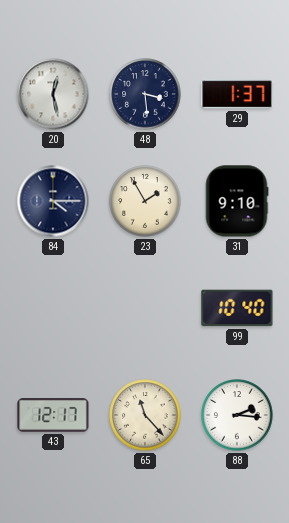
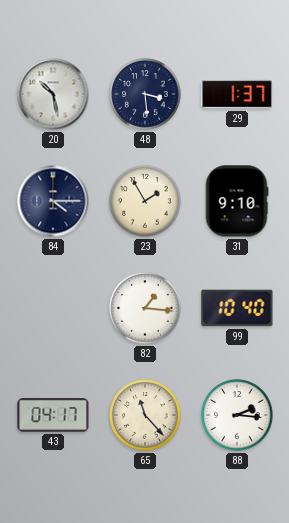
20: 12:28 -> 10:28
82: none -> 1:16
43: 12:17 -> 04:17
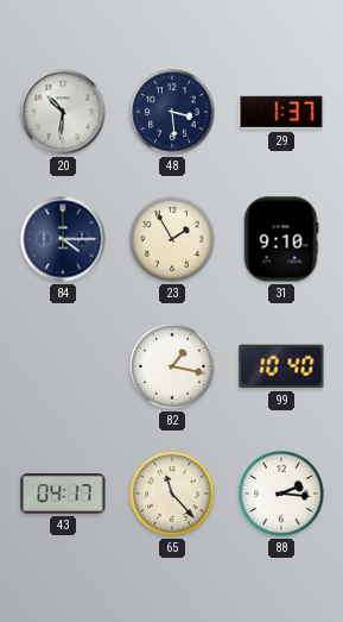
20: 10:28 -> 10:31
82: 1:16 -> 1:17
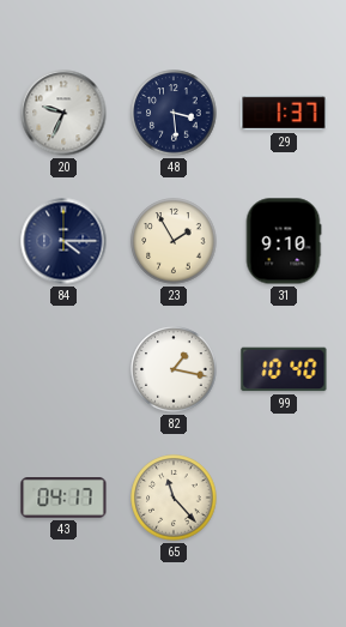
20: 10:31 -> 9:34
88: 2:16 -> none
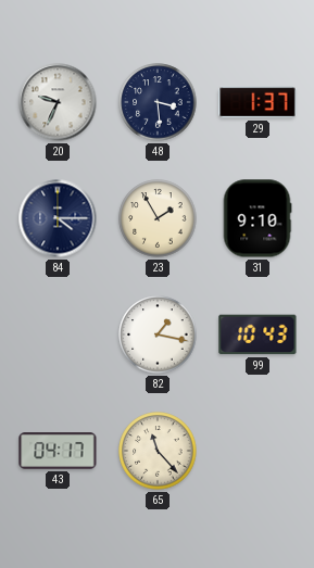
99: 10:40 -> 10:43
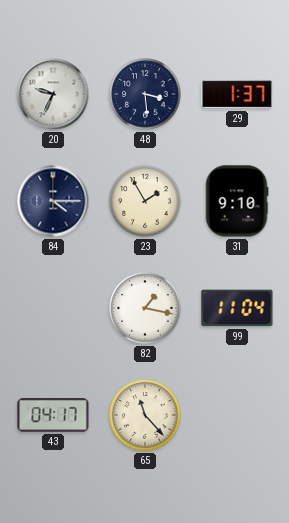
99: 10:43 -> 11:04
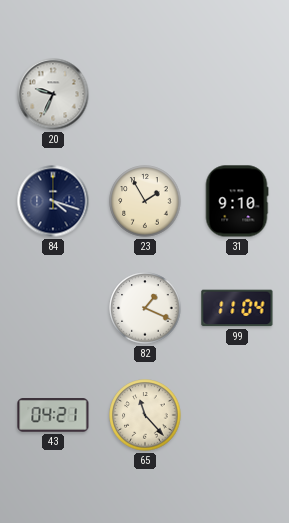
48: 3:29 -> none
29: 1:37 -> none
84: 4:15 -> 4:18
82: 1:17 -> 1:19
43: 04:17 -> 04:21
